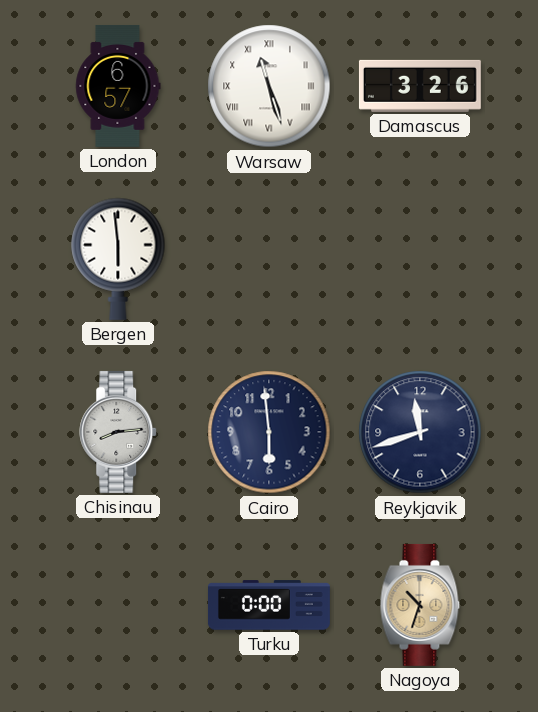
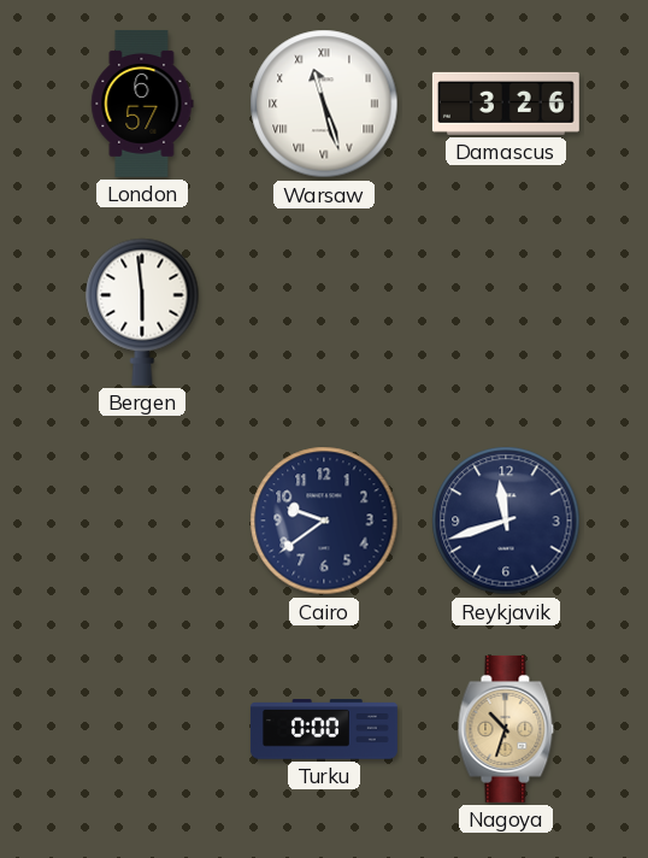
Chisinau: 8:14 -> none
Cairo: 5:59 -> 9:39
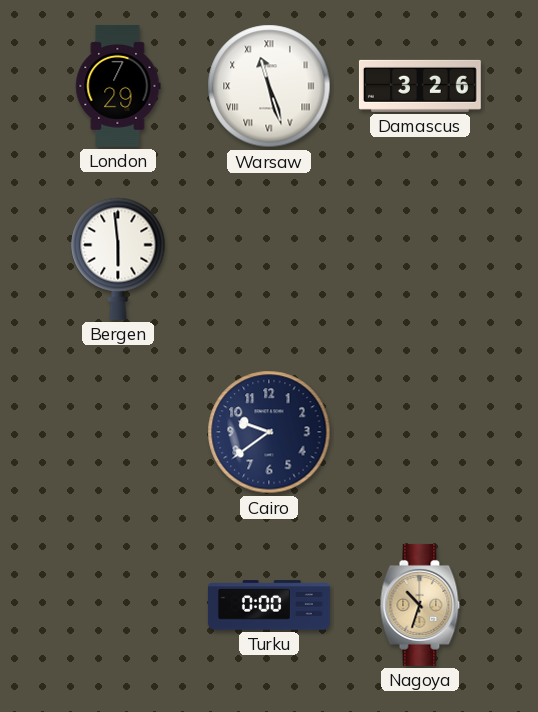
London: 6:57 -> 7:29
Reykjavik: 11:42 -> none
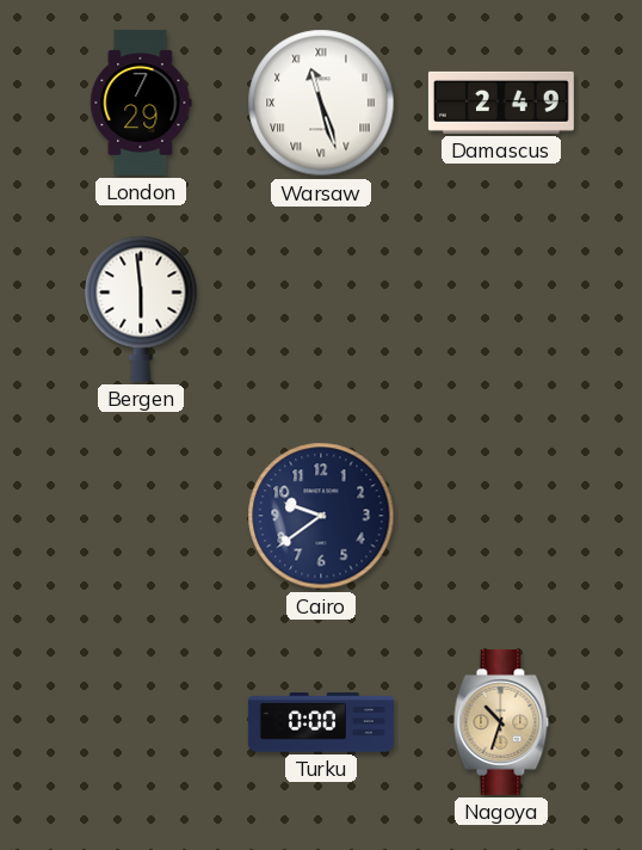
Damascus: 3:26 -> 2:49
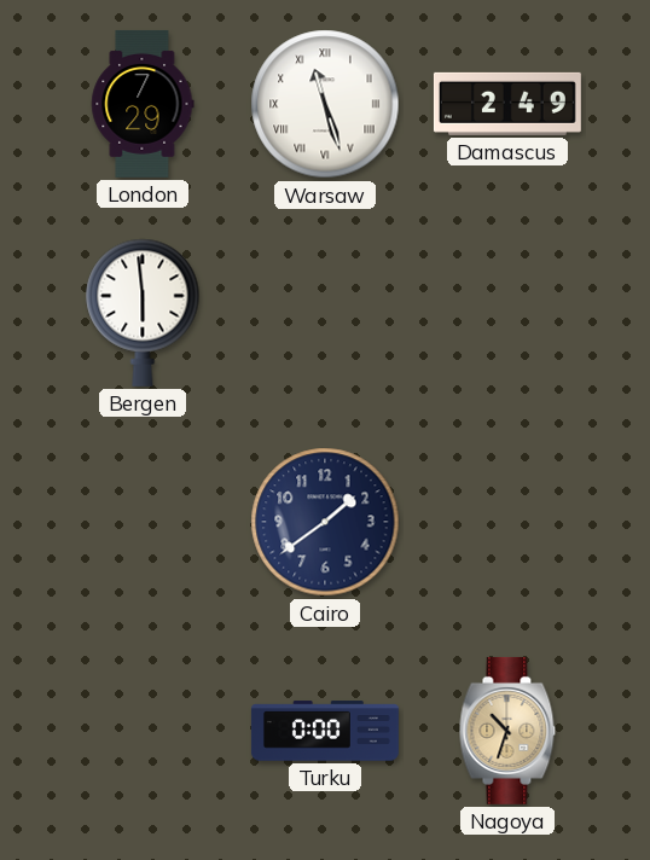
Cairo: 9:39 -> 1:39
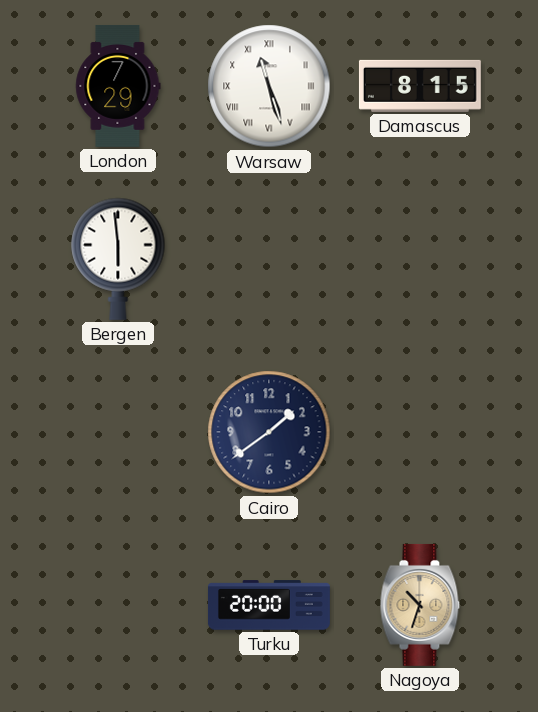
Damascus: 2:49 -> 8:15
Turku: 0:00 -> 20:00
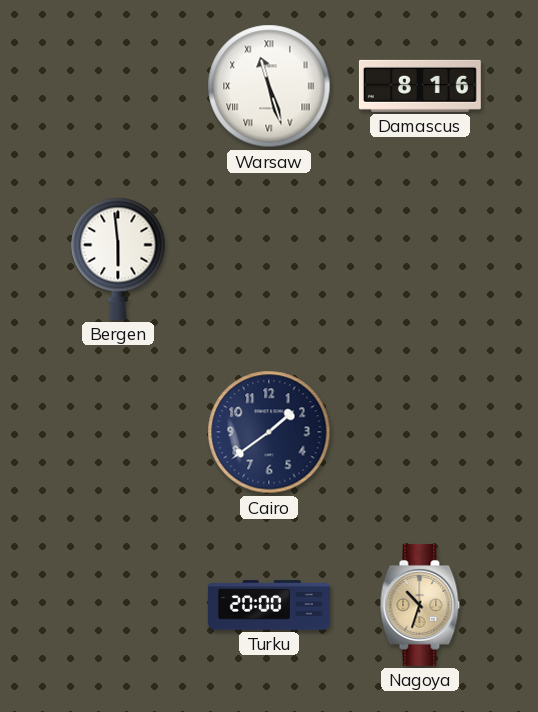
London: 7:29 -> none
Damascus: 8:15 -> 8:16
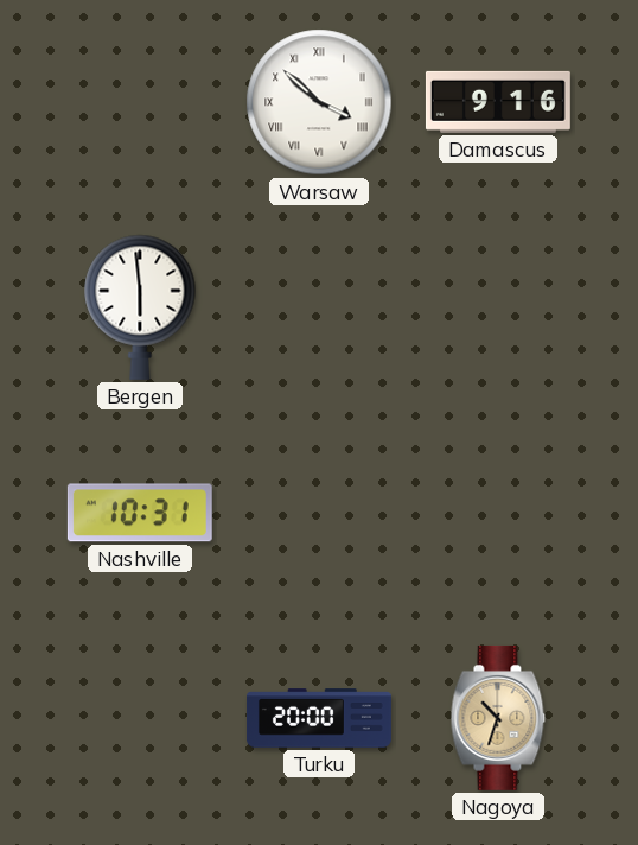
Warsaw: 11:27 -> 3:52
Damascus: 8:16 -> 9:16
Nashville: none -> 10:31
Cairo: 1:39 -> none
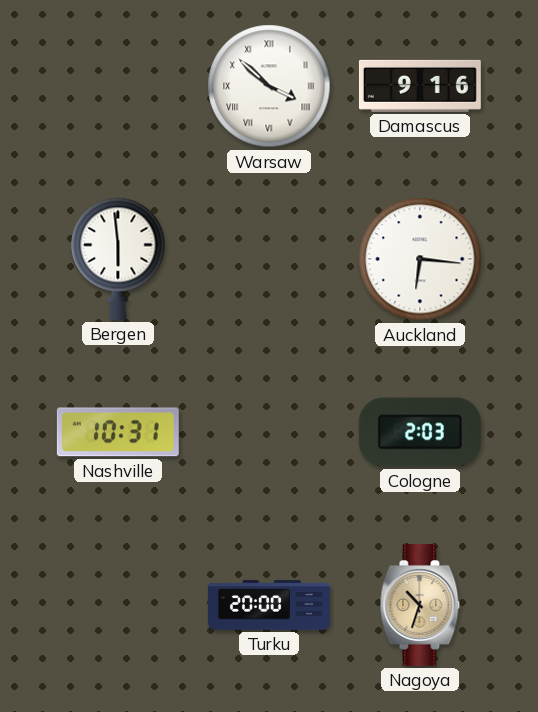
Auckland: none -> 6:16
Cologne: none -> 2:03
